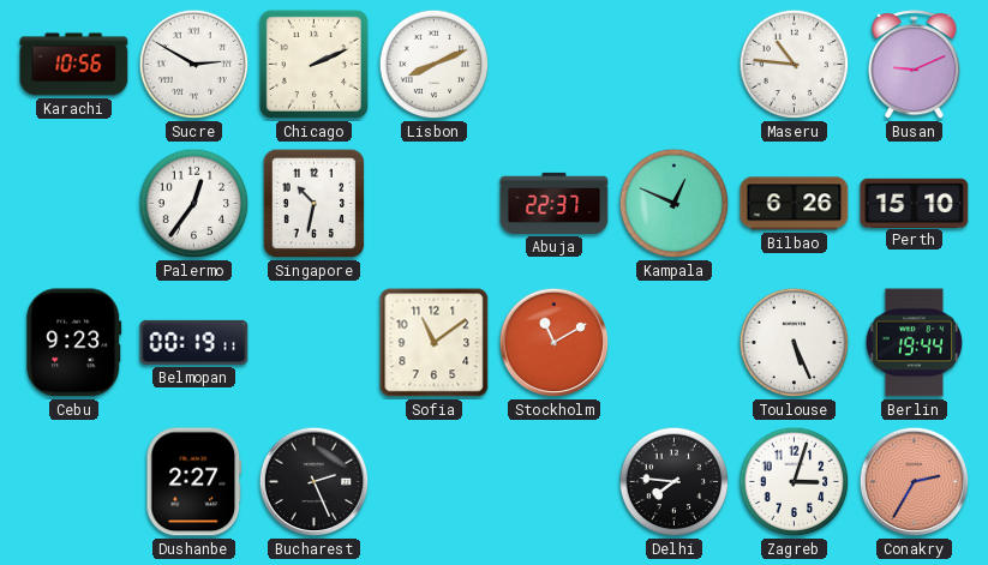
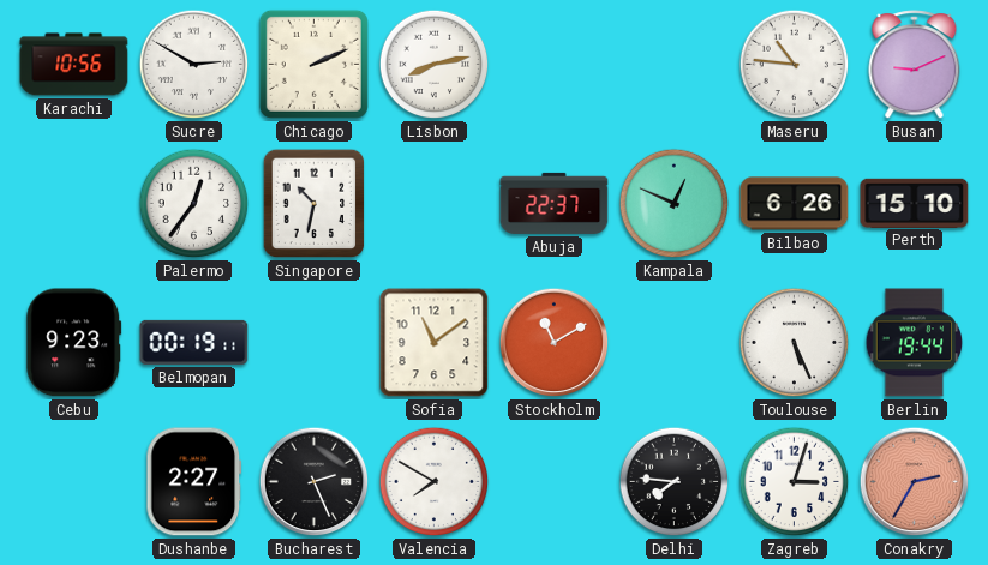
Lisbon: 8:11 -> 8:13
Valencia: none -> 7:50
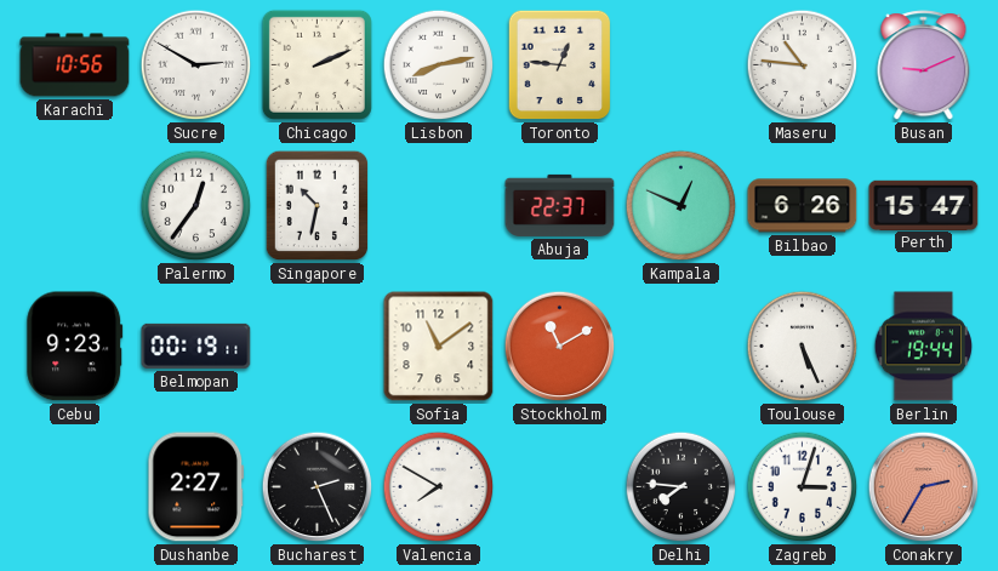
Toronto: none -> 12:46
Perth: 15:10 -> 15:47
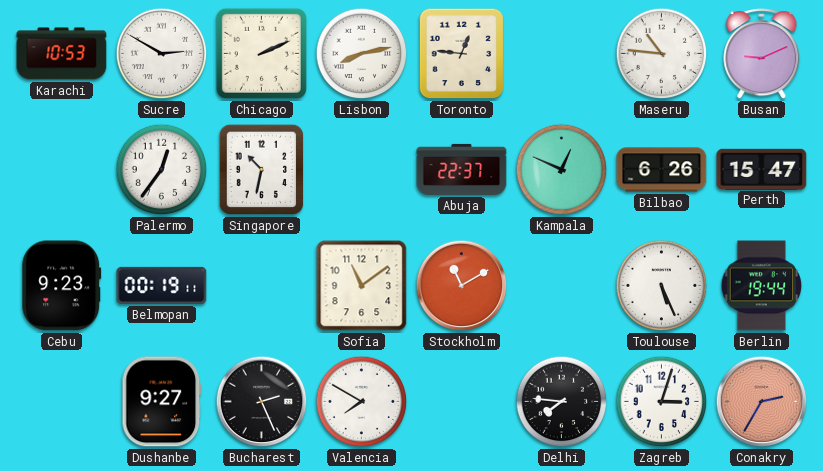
Karachi: 10:56 -> 10:53
Dushanbe: 2:27 -> 9:27
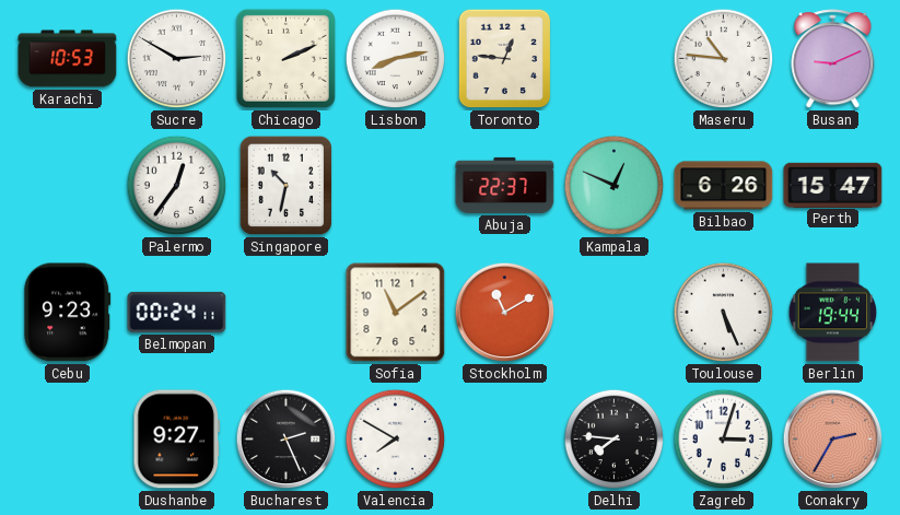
Belmopan: 00:19 -> 00:24
